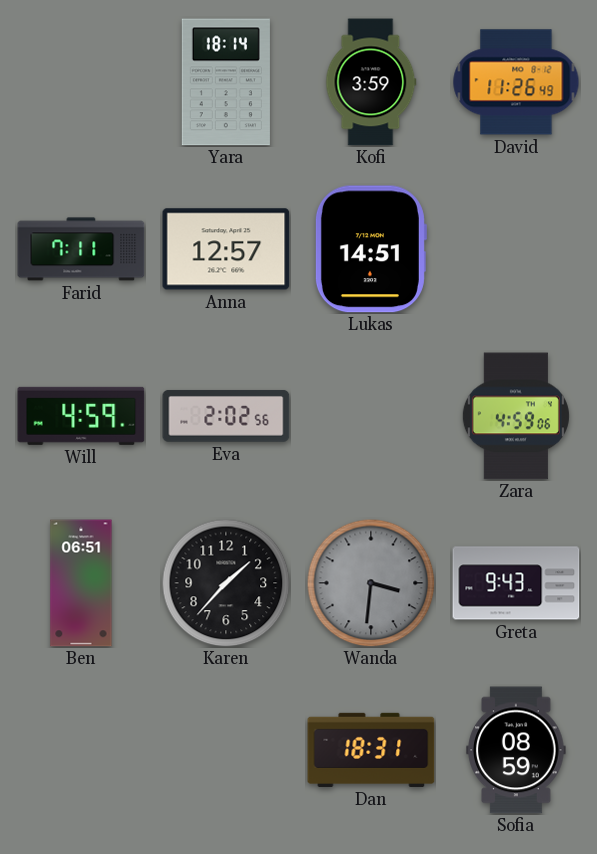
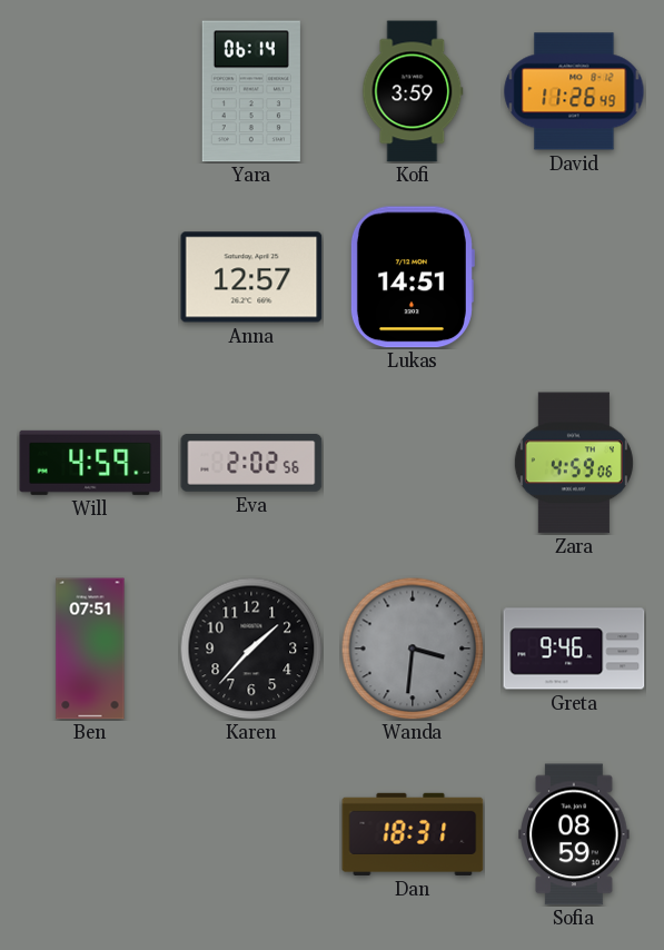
Yara: 18:14 -> 06:14
Farid: 7:11 -> none
Ben: 06:51 -> 07:51
Greta: 9:43 -> 9:46
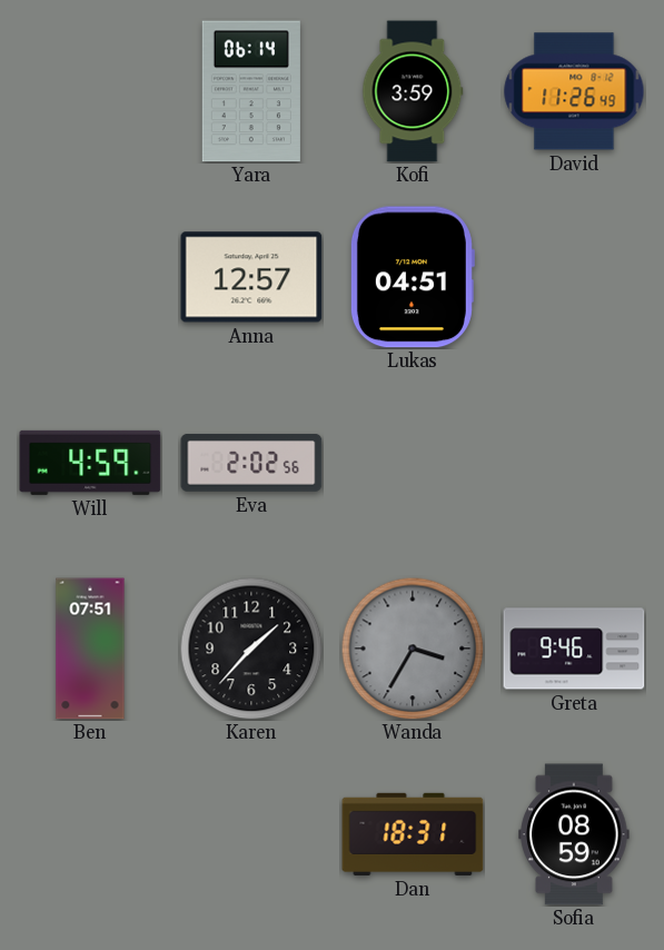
Lukas: 14:51 -> 04:51
Zara: 4:59 -> none
Wanda: 3:31 -> 3:35
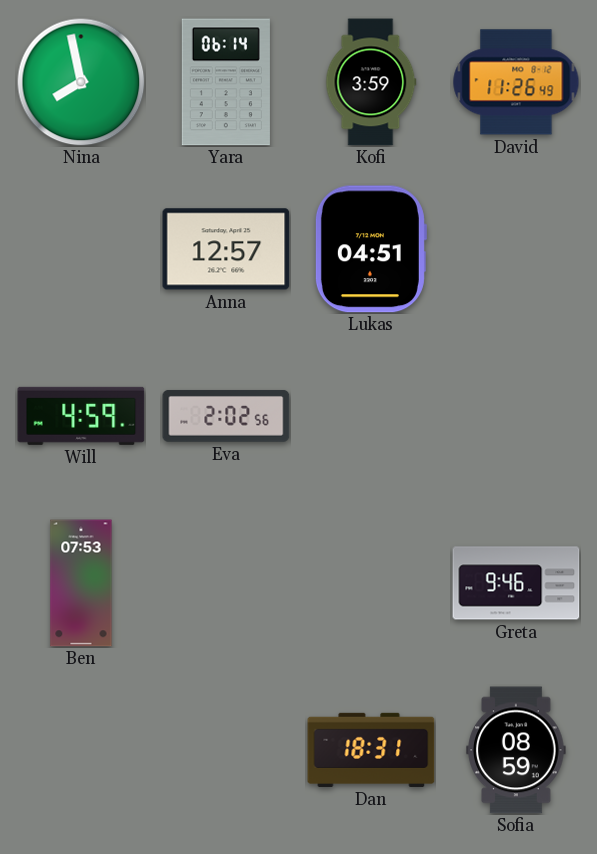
Nina: none -> 7:58
Ben: 07:51 -> 07:53
Karen: 1:37 -> none
Wanda: 3:35 -> none
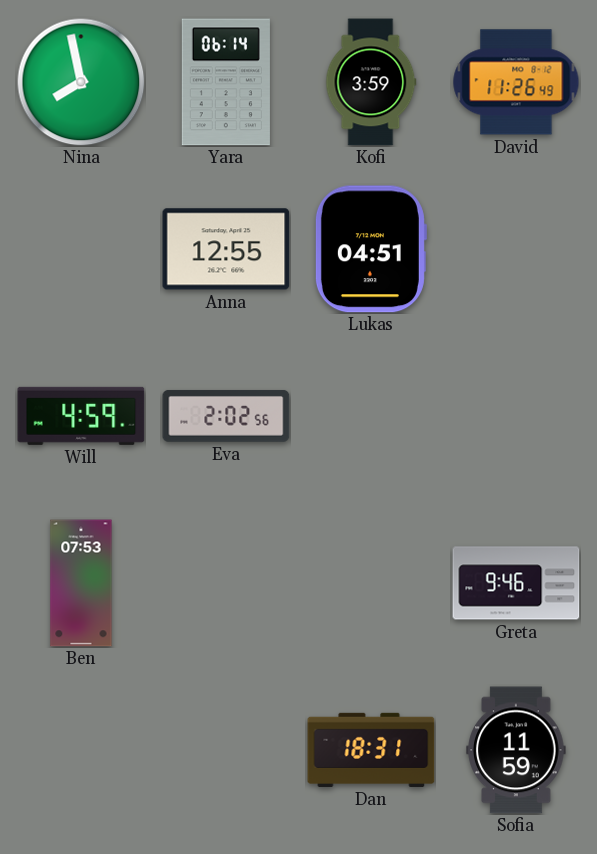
Anna: 12:57 -> 12:55
Sofia: 08:59 -> 11:59
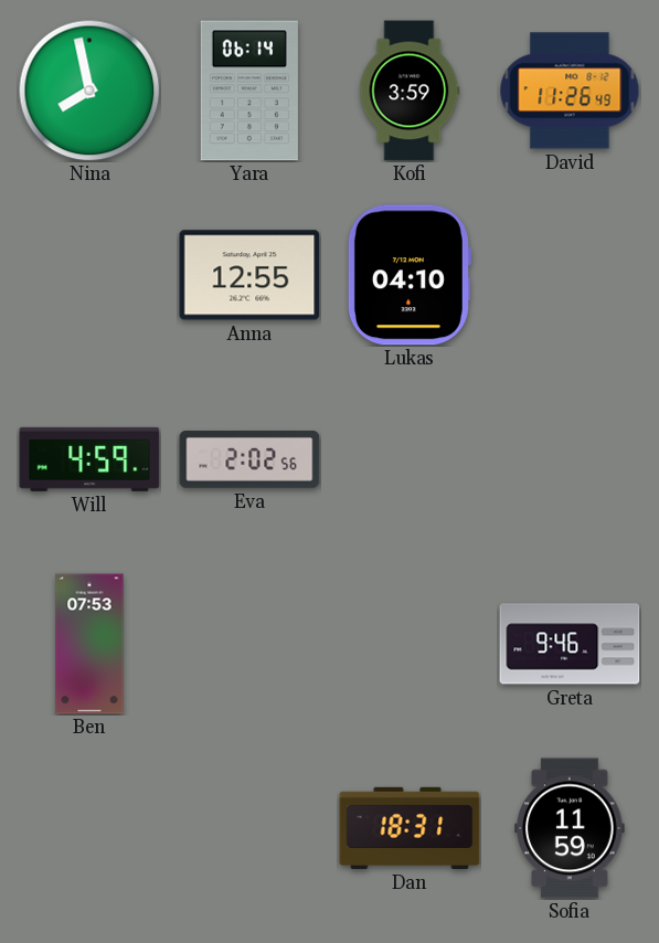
Lukas: 04:51 -> 04:10
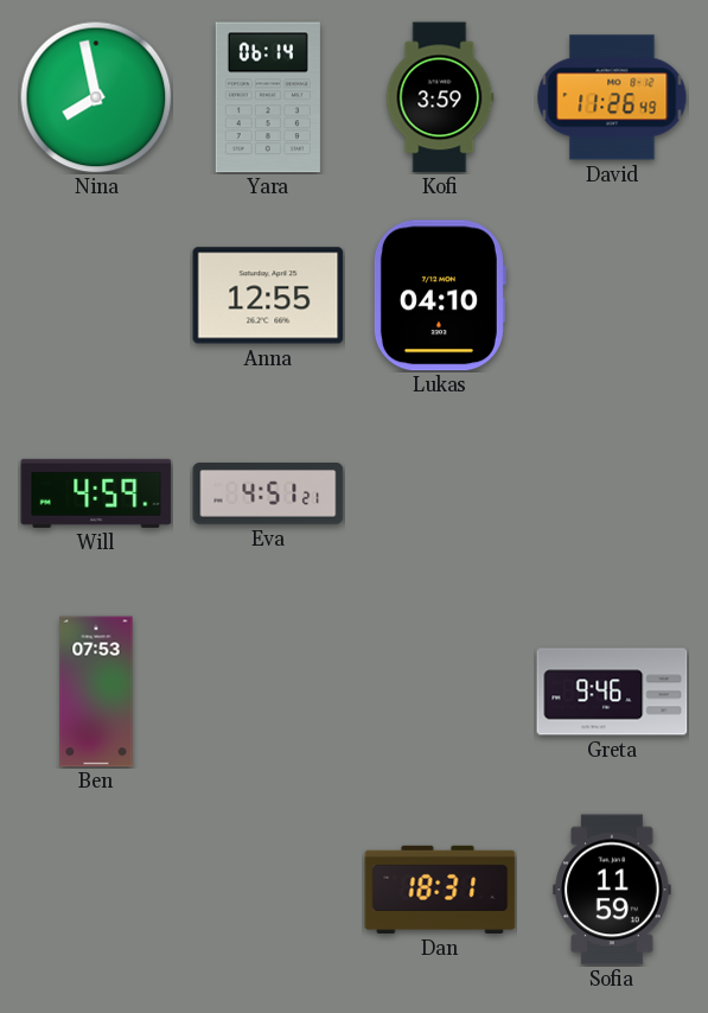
Eva: 2:02 -> 4:51
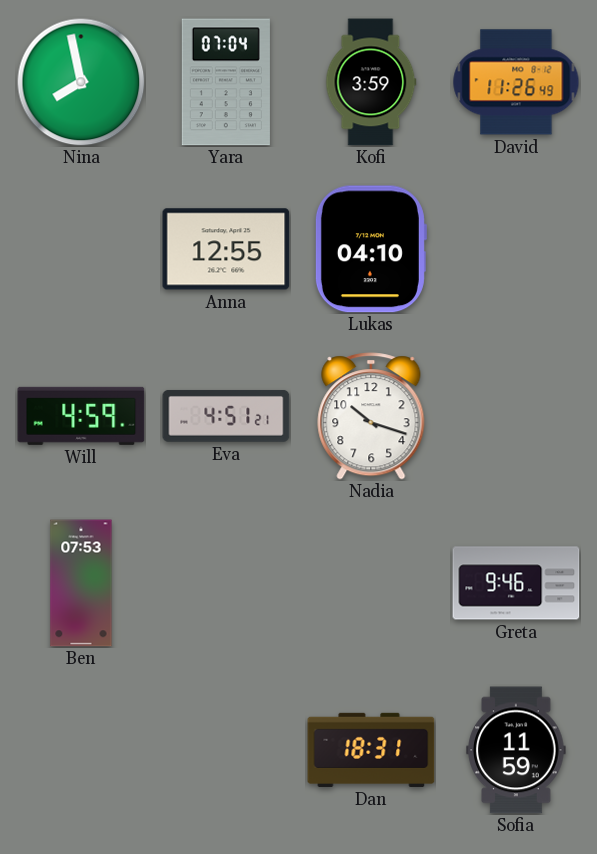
Yara: 06:14 -> 07:04
Nadia: none -> 10:18
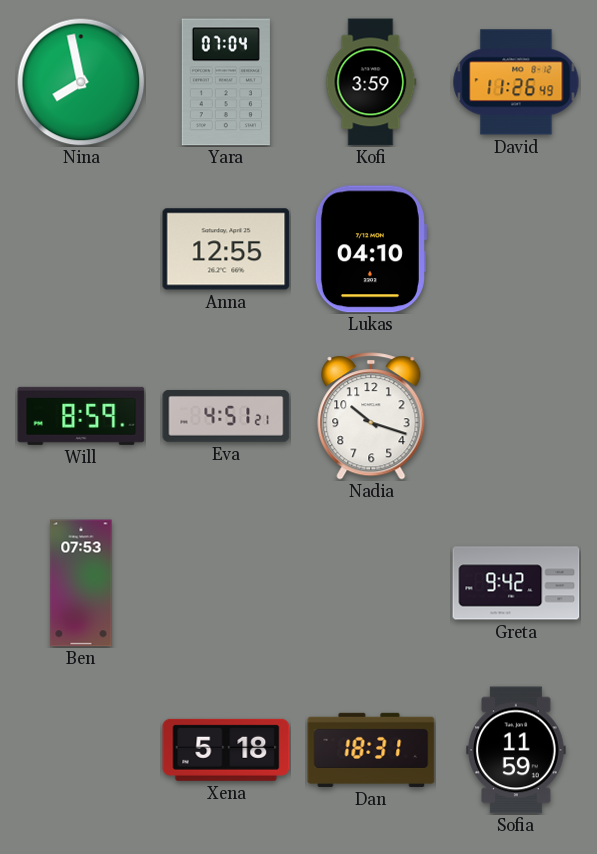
Will: 4:59 -> 8:59
Greta: 9:46 -> 9:42
Xena: none -> 5:18
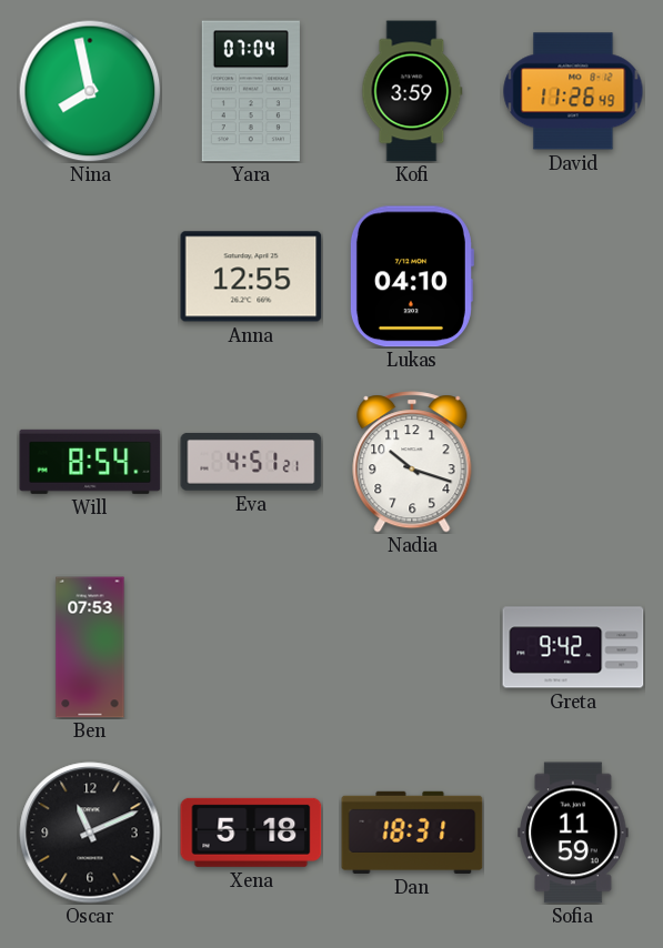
Will: 8:59 -> 8:54
Oscar: none -> 11:11
